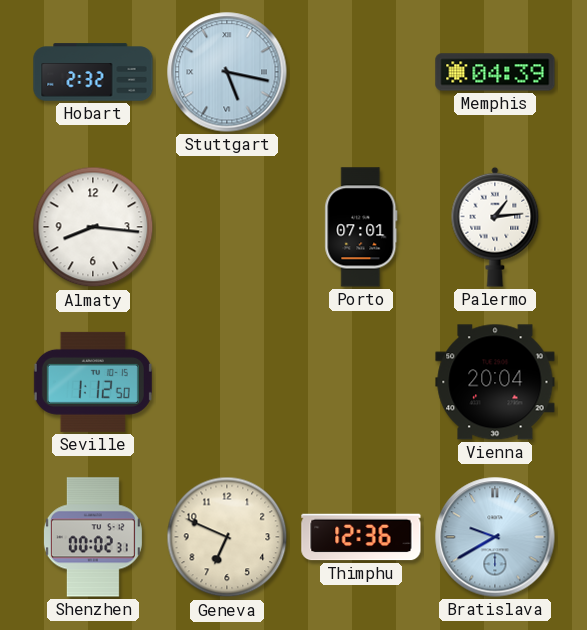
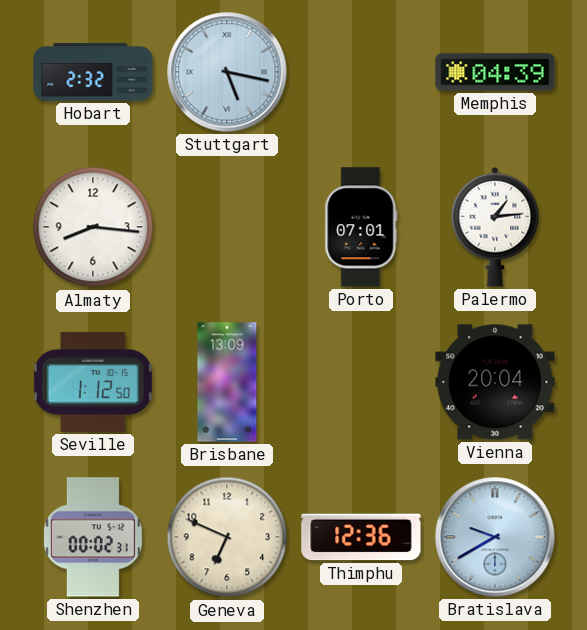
Brisbane: none -> 13:09
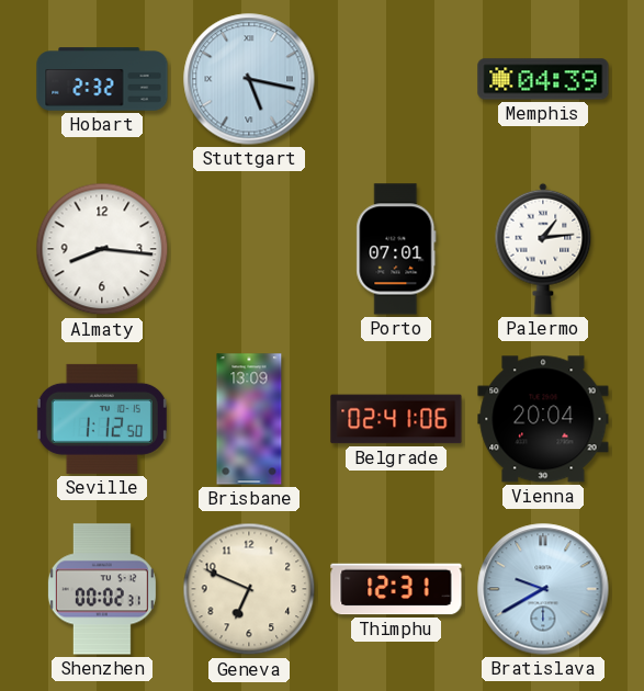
Belgrade: none -> 02:41
Thimphu: 12:36 -> 12:31
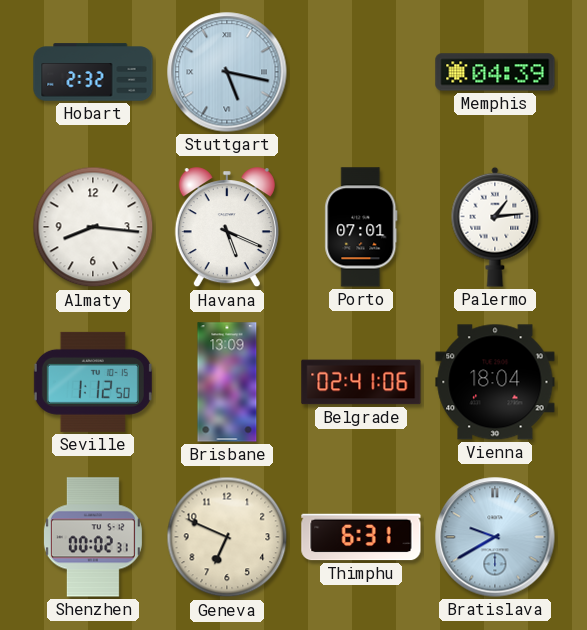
Havana: none -> 5:19
Vienna: 20:04 -> 18:04
Thimphu: 12:31 -> 6:31
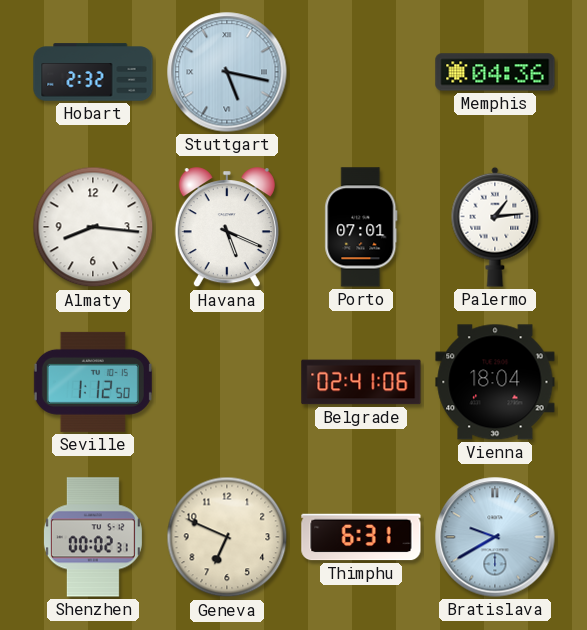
Memphis: 04:39 -> 04:36
Brisbane: 13:09 -> none
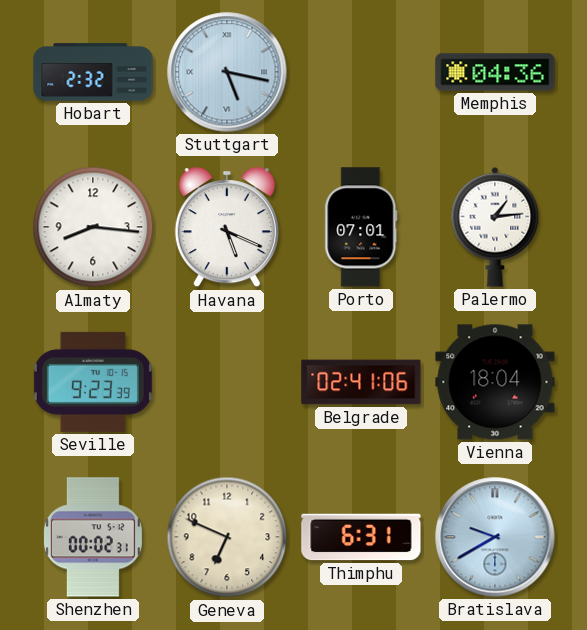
Seville: 1:12 -> 9:23
